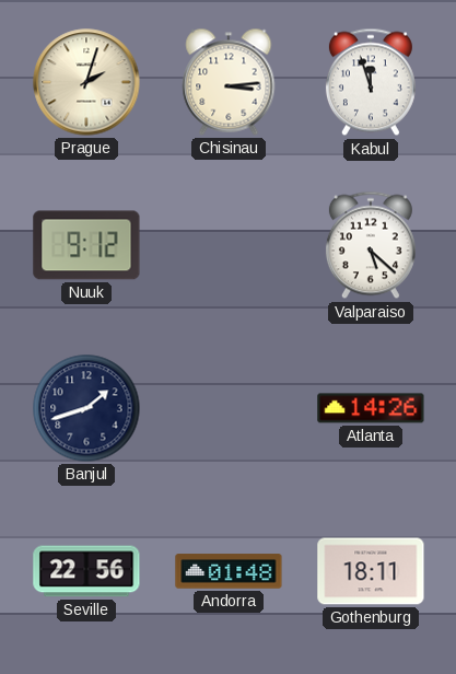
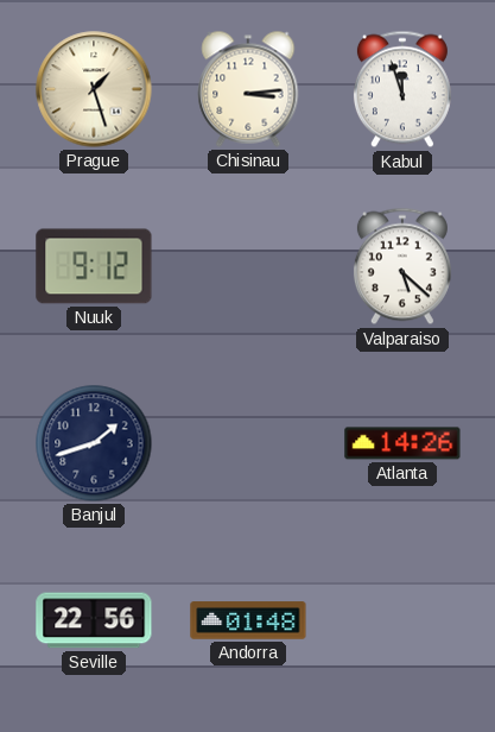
Prague: 2:03 -> 1:27
Gothenburg: 18:11 -> none
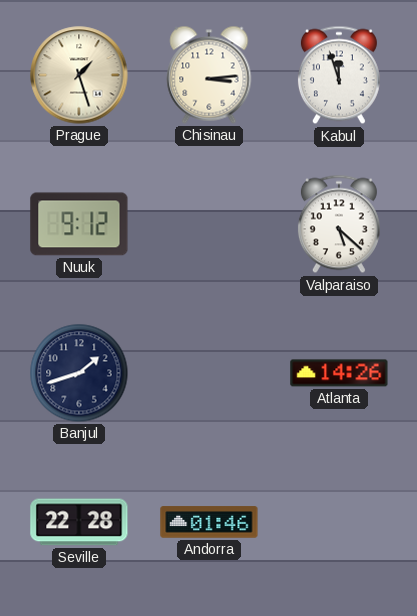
Seville: 22:56 -> 22:28
Andorra: 01:48 -> 01:46
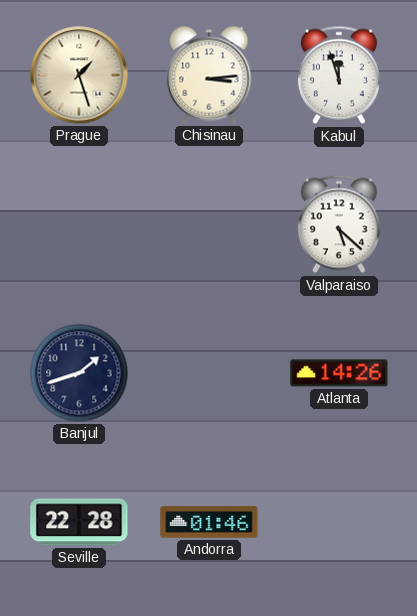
Nuuk: 9:12 -> none
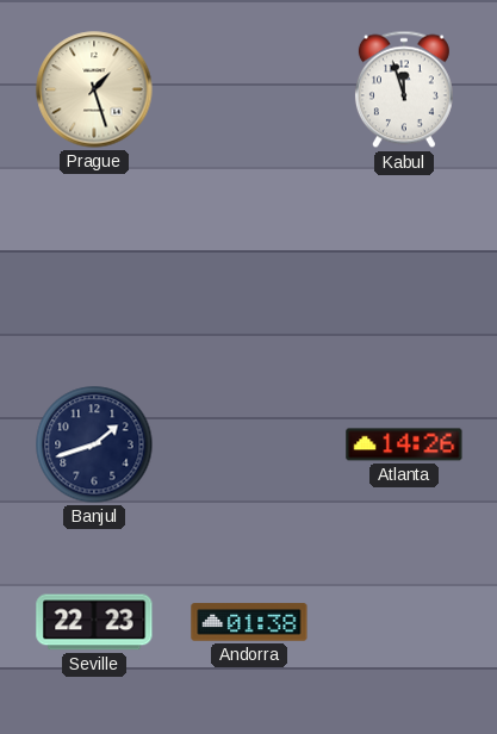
Chisinau: 3:14 -> none
Valparaiso: 5:22 -> none
Seville: 22:28 -> 22:23
Andorra: 01:46 -> 01:38
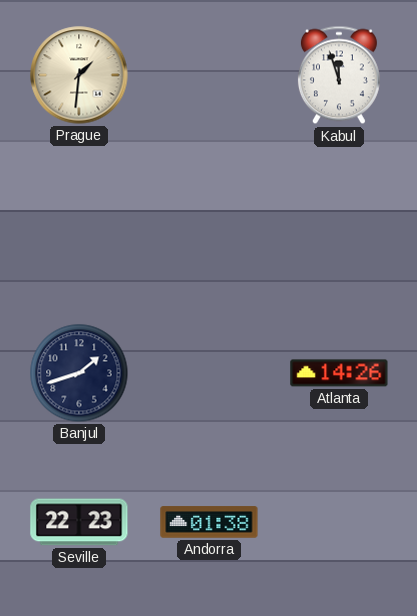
Prague: 1:27 -> 1:31
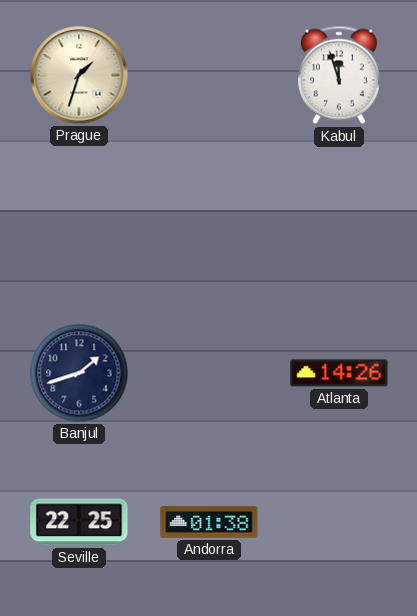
Prague: 1:31 -> 1:33
Seville: 22:23 -> 22:25
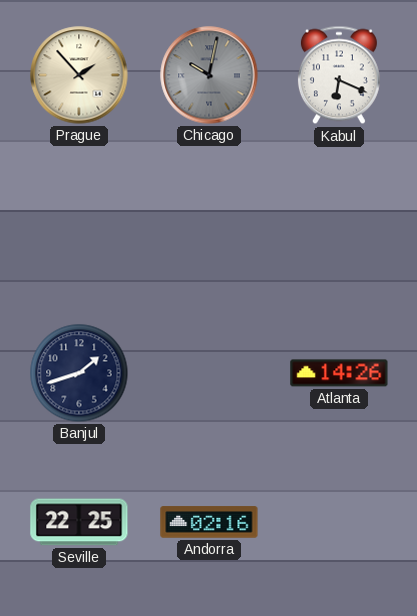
Prague: 1:33 -> 1:53
Chicago: none -> 10:02
Kabul: 11:57 -> 6:19
Andorra: 01:38 -> 02:16
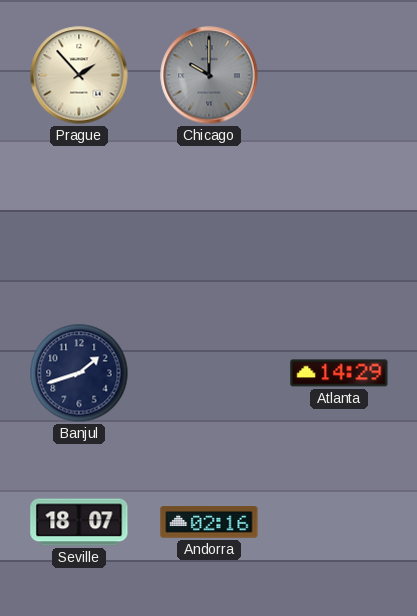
Chicago: 10:02 -> 10:00
Kabul: 6:19 -> none
Atlanta: 14:26 -> 14:29
Seville: 22:25 -> 18:07
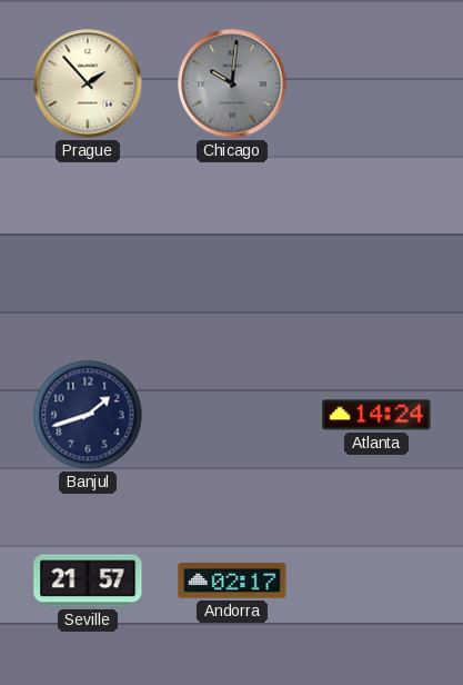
Chicago: 10:00 -> 10:01
Atlanta: 14:29 -> 14:24
Seville: 18:07 -> 21:57
Andorra: 02:16 -> 02:17
